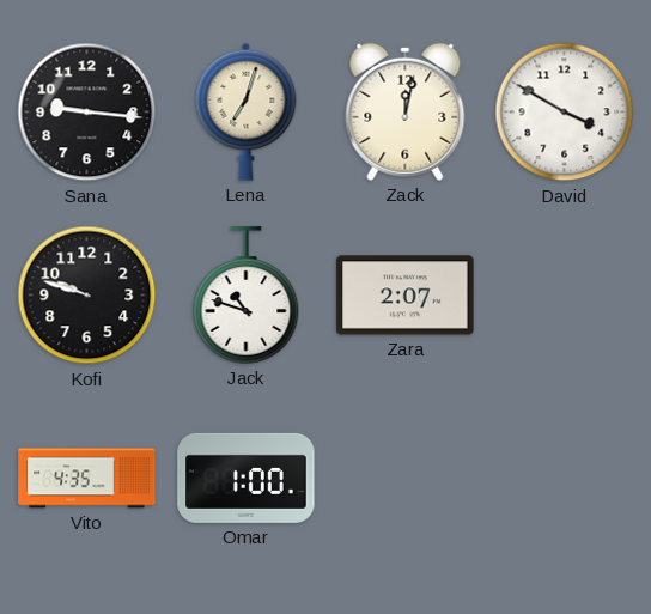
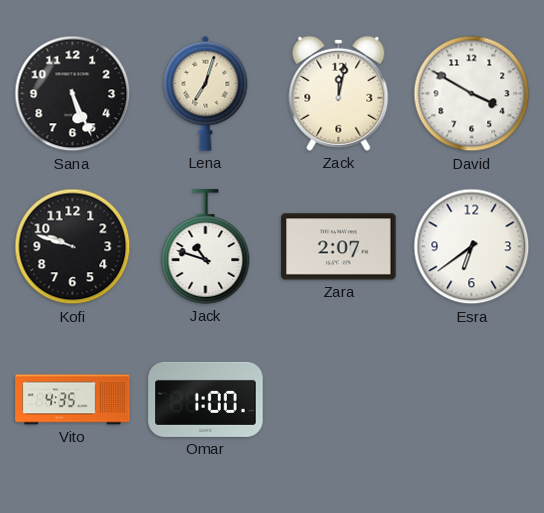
Sana: 9:16 -> 5:26
Esra: none -> 6:39
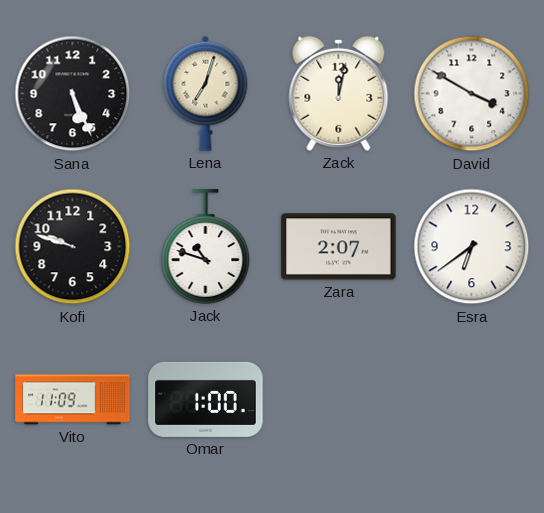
Vito: 4:35 -> 11:09
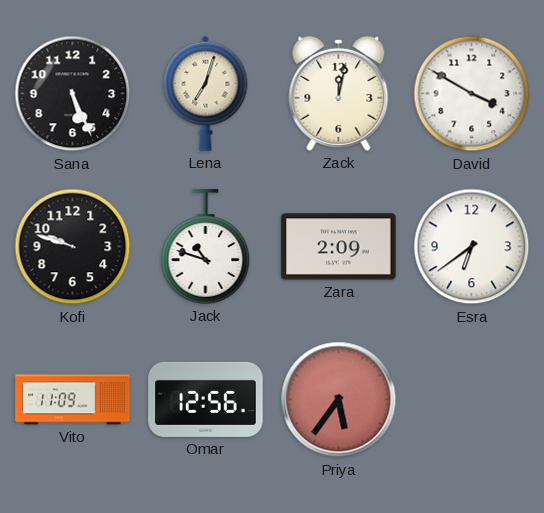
Zara: 2:07 -> 2:09
Omar: 1:00 -> 12:56
Priya: none -> 5:36
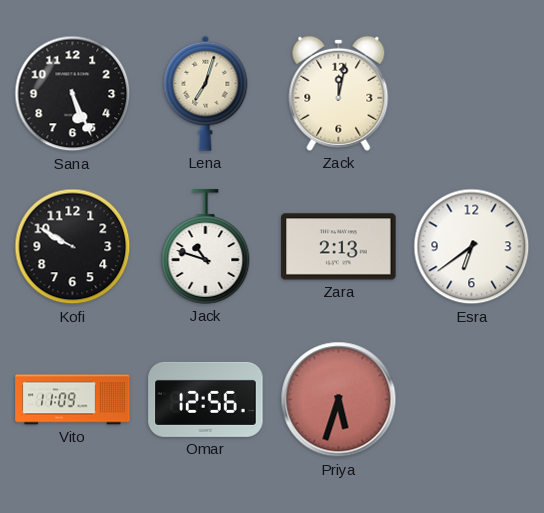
David: 3:50 -> none
Kofi: 9:48 -> 9:50
Zara: 2:09 -> 2:13
Priya: 5:36 -> 5:33
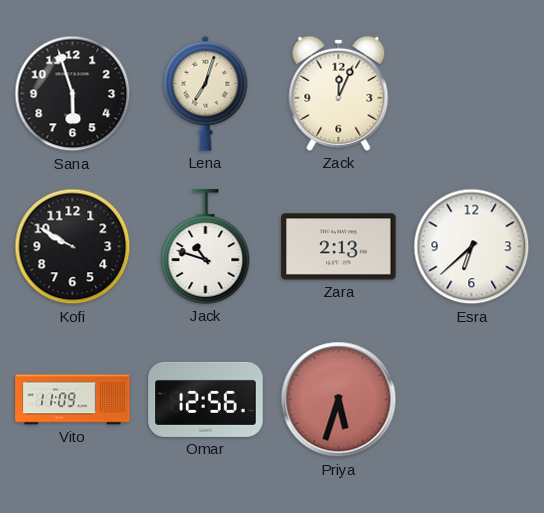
Sana: 5:26 -> 5:57
Zack: 12:02 -> 12:04
Esra: 6:39 -> 6:38
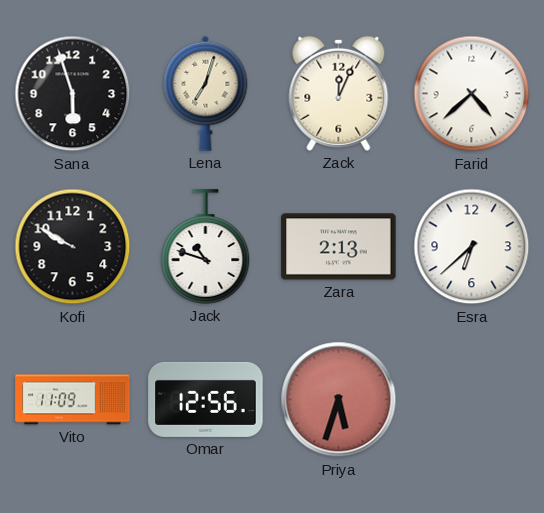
Farid: none -> 4:38
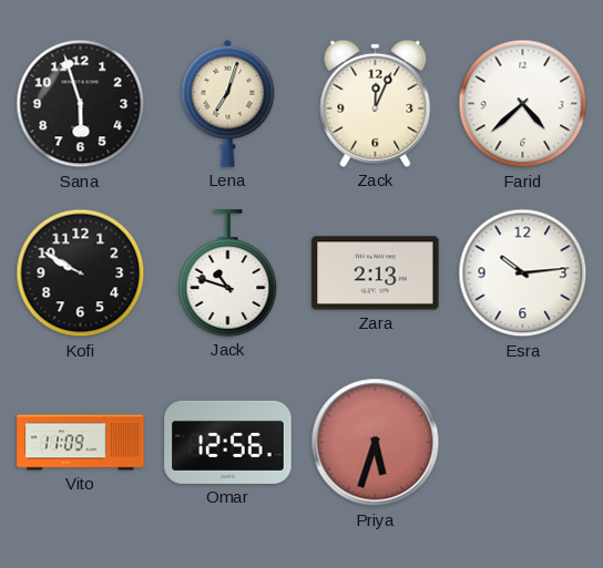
Esra: 6:38 -> 10:14
